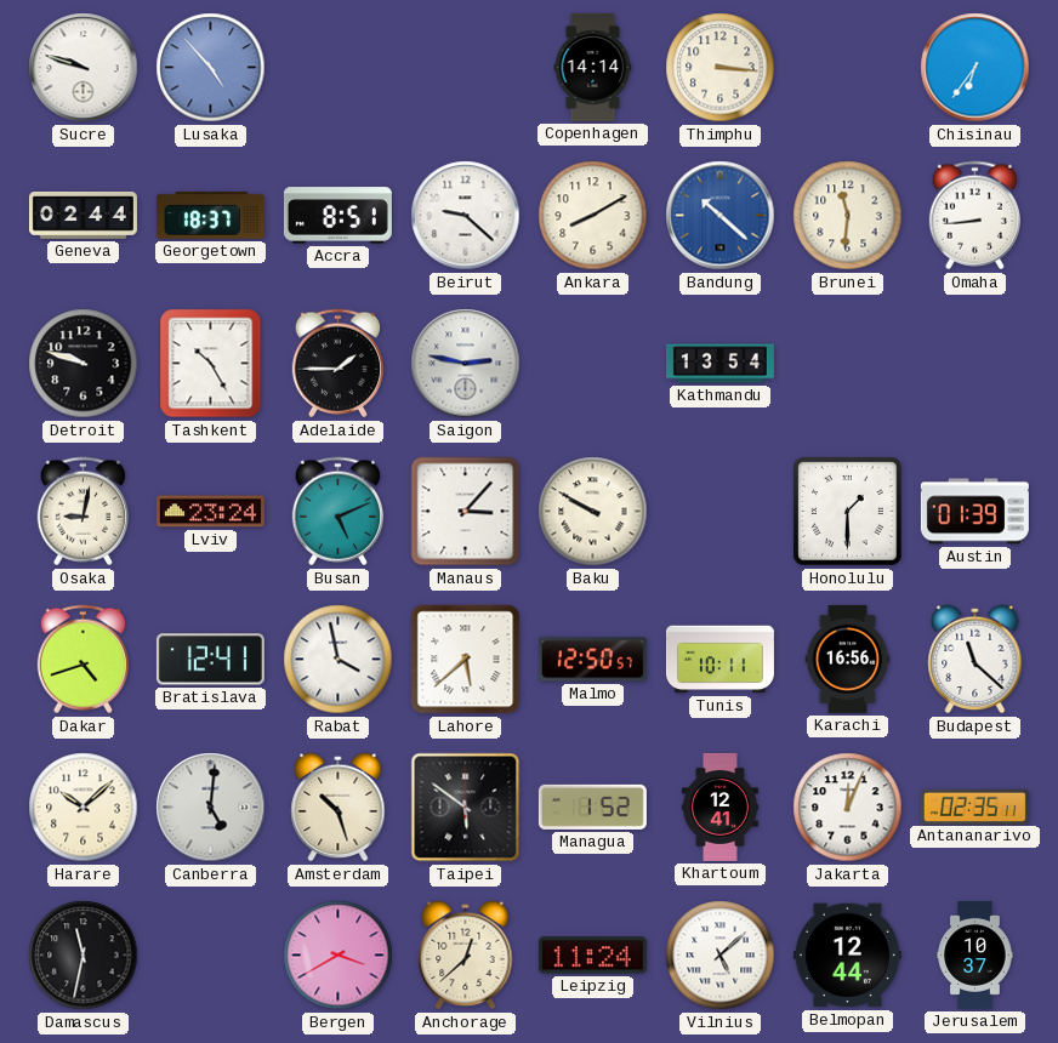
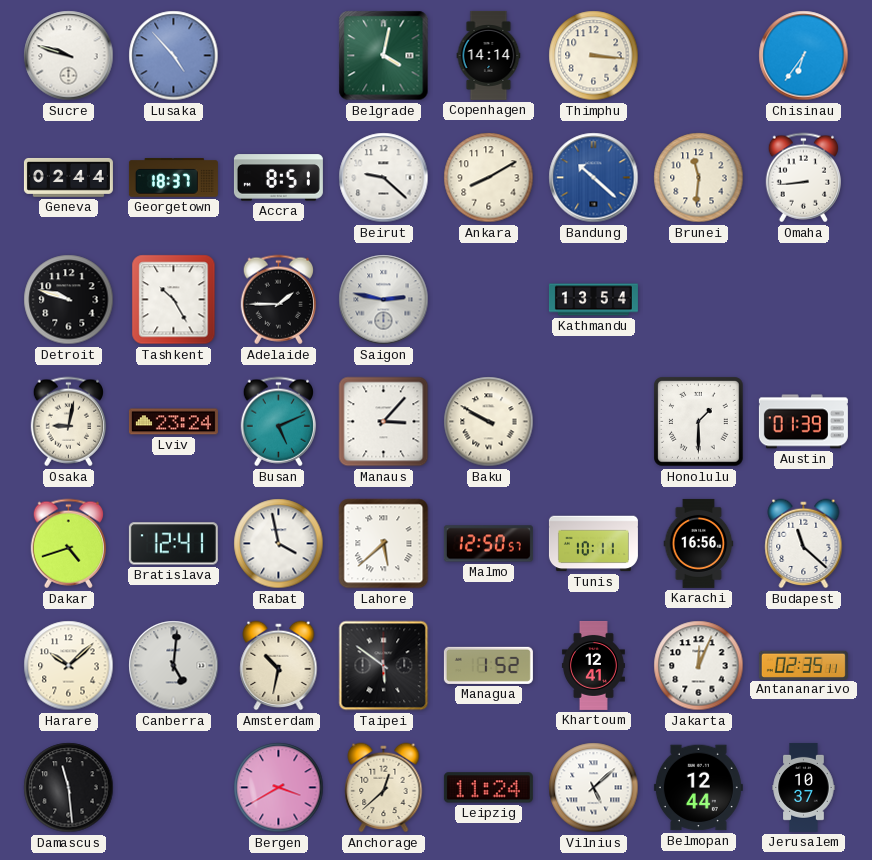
Belgrade: none -> 4:02
Amsterdam: 10:27 -> 10:32
Damascus: 11:32 -> 11:29
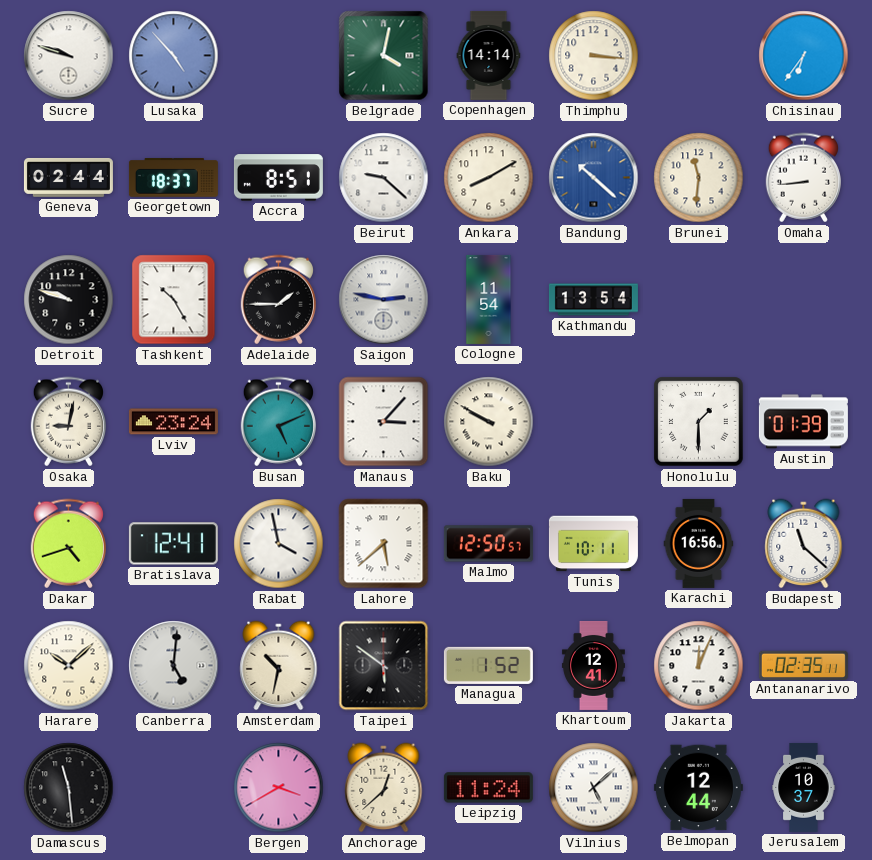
Cologne: none -> 11:54
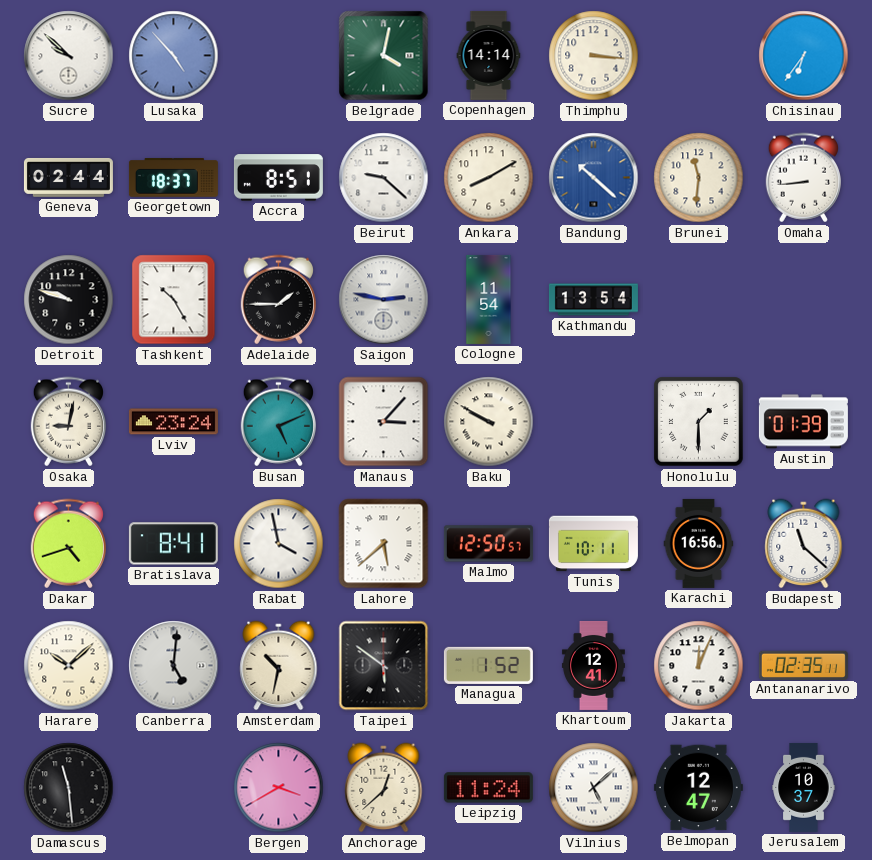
Sucre: 9:48 -> 9:52
Bratislava: 12:41 -> 8:41
Belmopan: 12:44 -> 12:47
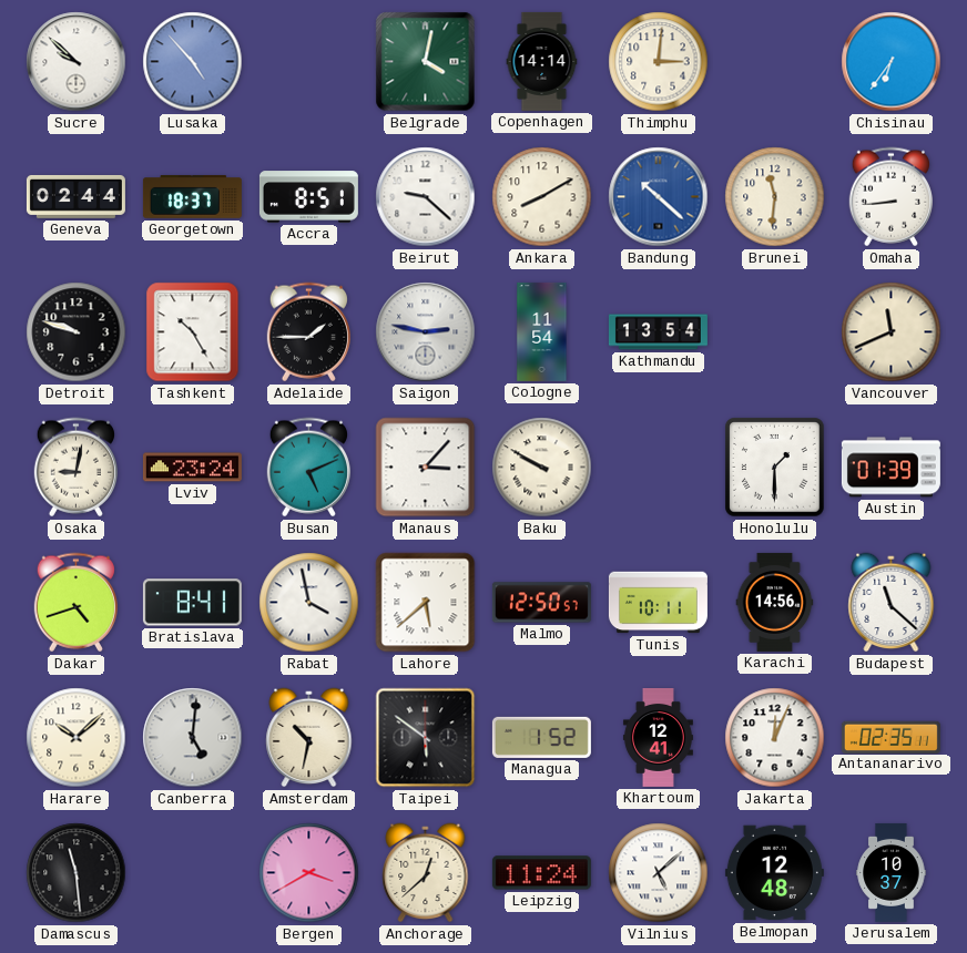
Thimphu: 3:16 -> 3:01
Vancouver: none -> 11:41
Karachi: 16:56 -> 14:56
Belmopan: 12:47 -> 12:48
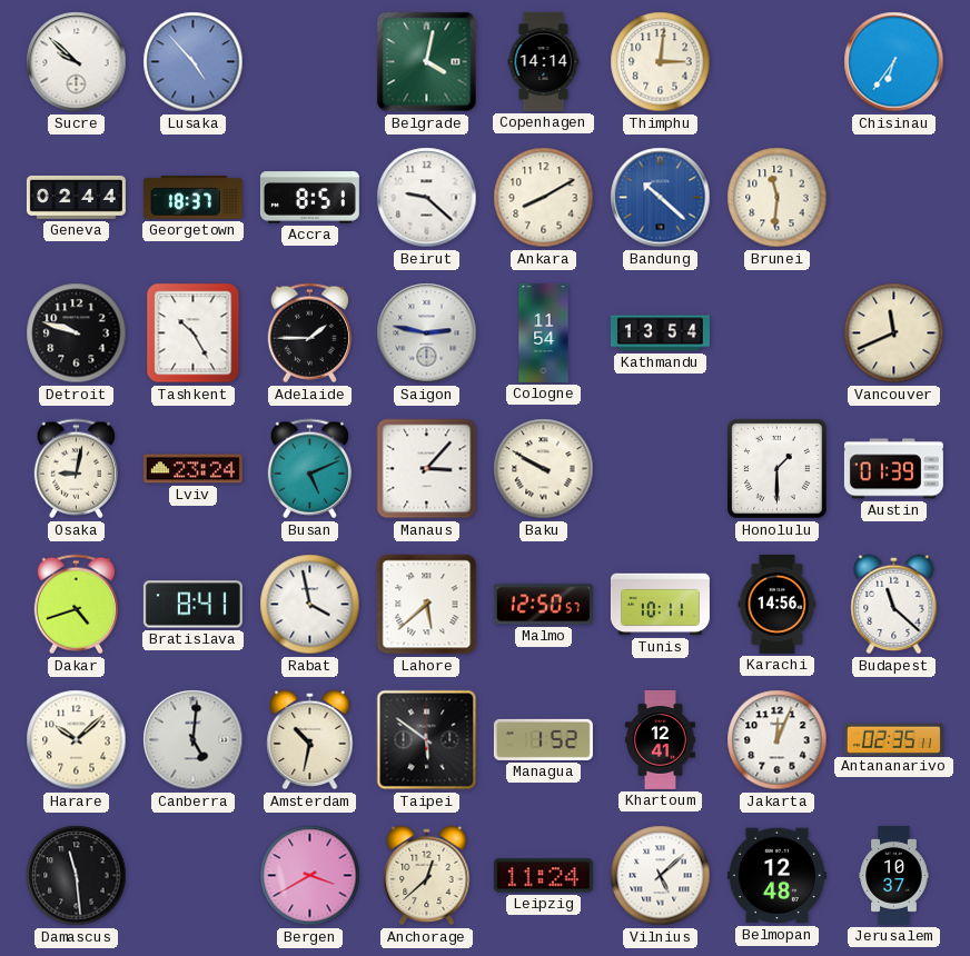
Omaha: 8:44 -> none
